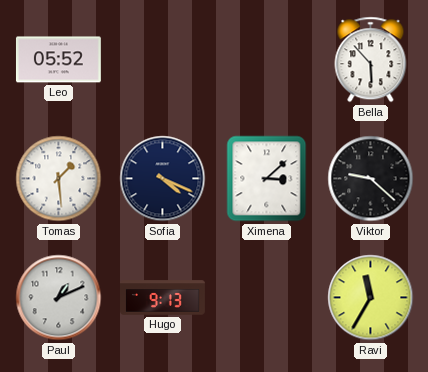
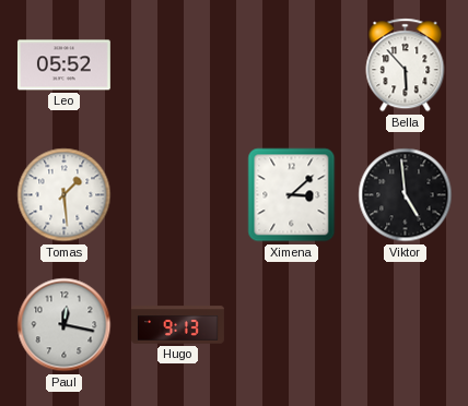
Sofia: 4:19 -> none
Viktor: 9:22 -> 4:59
Paul: 1:11 -> 12:17
Ravi: 11:35 -> none
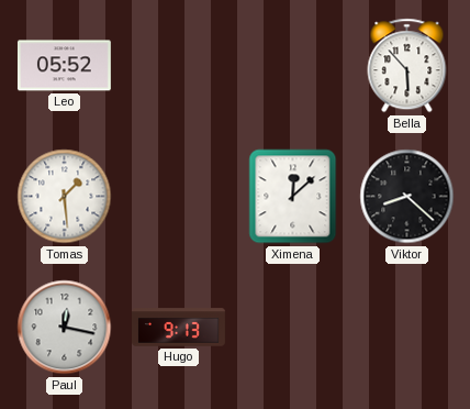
Ximena: 3:08 -> 12:08
Viktor: 4:59 -> 8:22
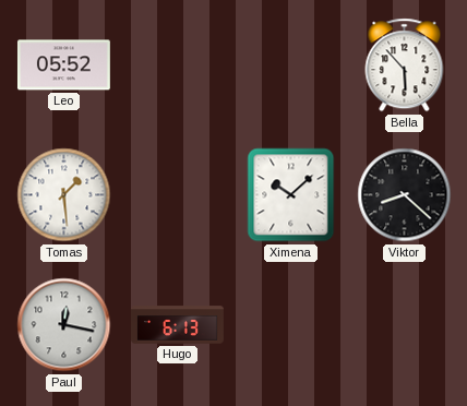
Ximena: 12:08 -> 10:08
Hugo: 9:13 -> 6:13
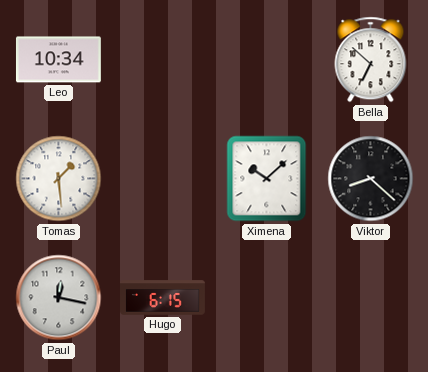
Leo: 05:52 -> 10:34
Bella: 5:53 -> 6:52
Hugo: 6:13 -> 6:15
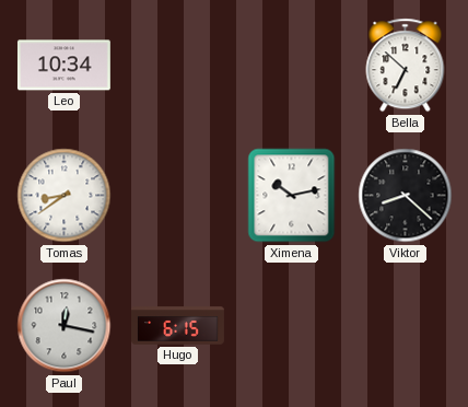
Tomas: 1:29 -> 8:39
Ximena: 10:08 -> 10:13
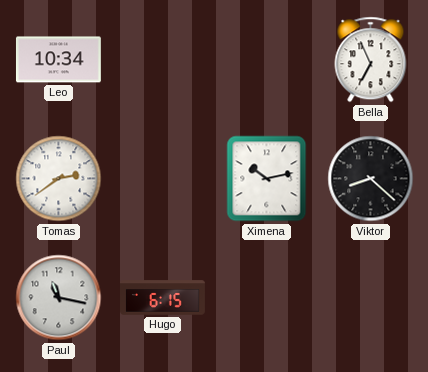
Bella: 6:52 -> 6:56
Tomas: 8:39 -> 2:39
Paul: 12:17 -> 11:17
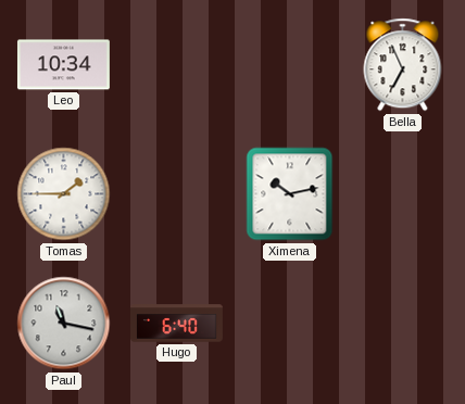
Tomas: 2:39 -> 1:45
Viktor: 8:22 -> none
Hugo: 6:15 -> 6:40
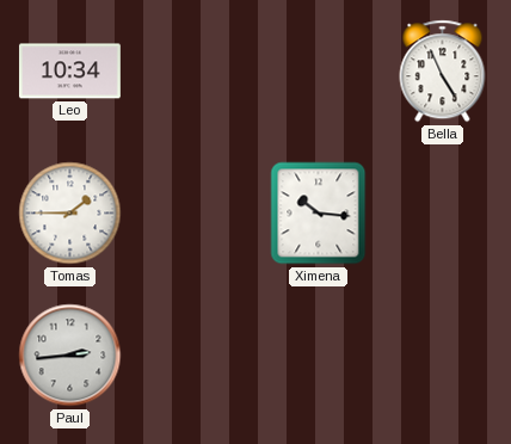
Bella: 6:56 -> 4:56
Ximena: 10:13 -> 10:16
Paul: 11:17 -> 2:44
Hugo: 6:40 -> none
